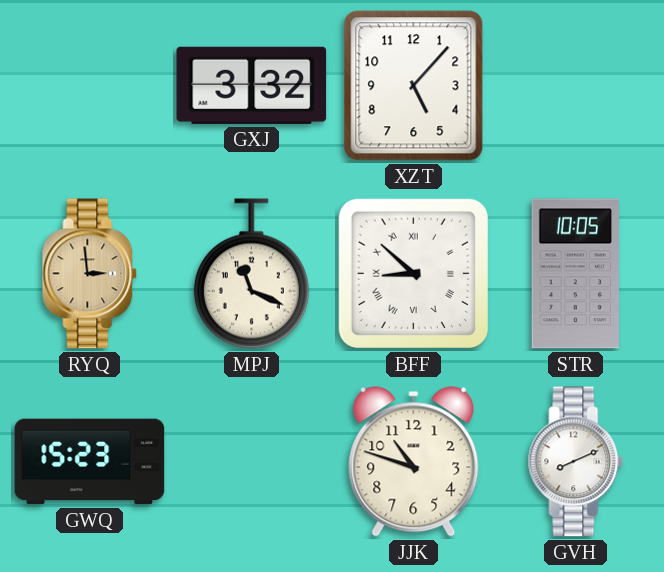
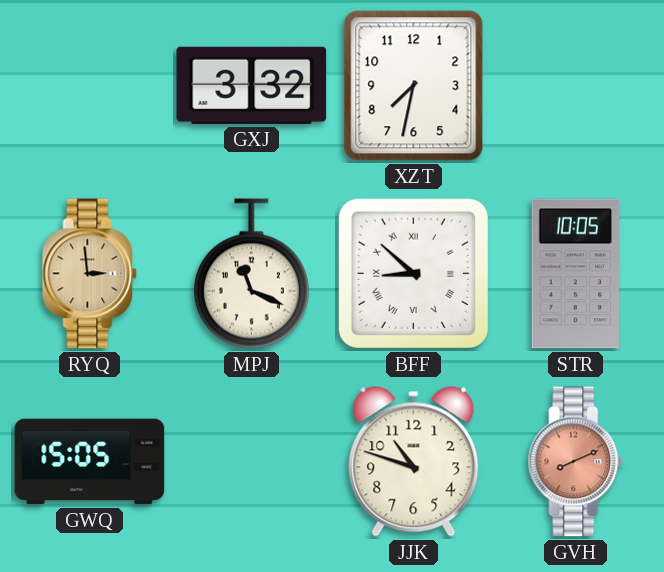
XZT: 5:07 -> 7:32
GWQ: 15:23 -> 15:05
GVH dial: white -> salmon
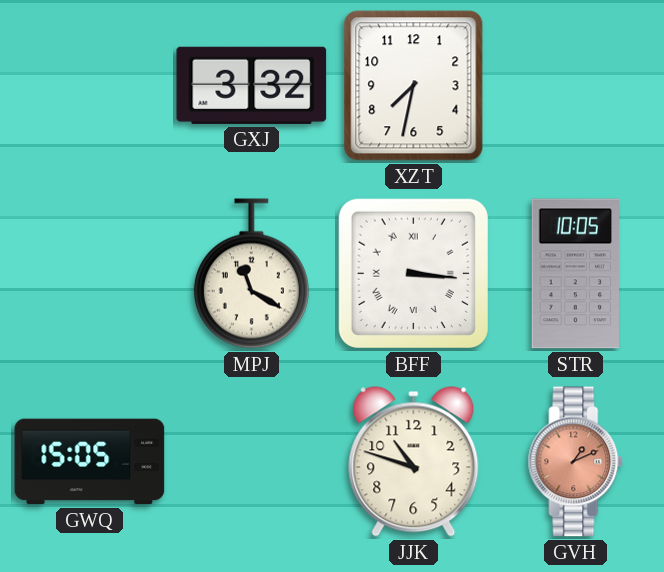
RYQ: 2:59 -> none
MPJ: 11:19 -> 11:20
BFF: 8:52 -> 3:16
GVH: 8:11 -> 1:11
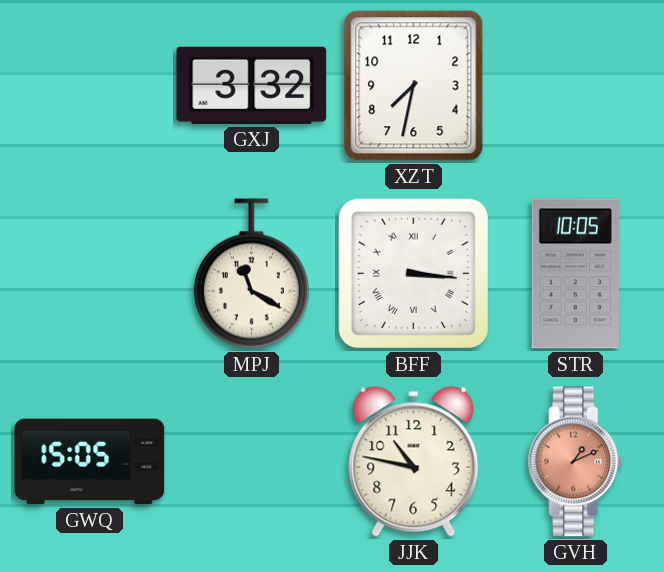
JJK: 10:48 -> 10:47
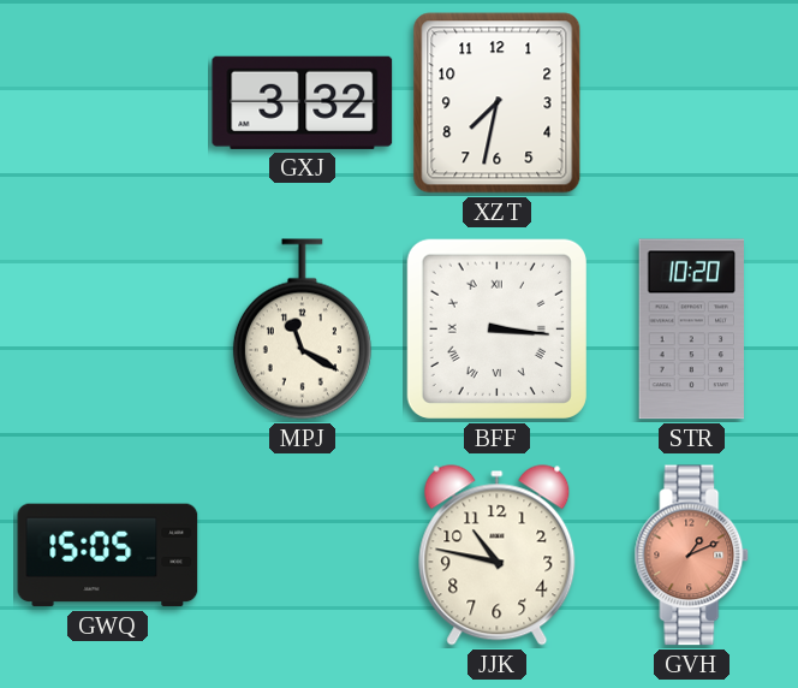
STR: 10:05 -> 10:20
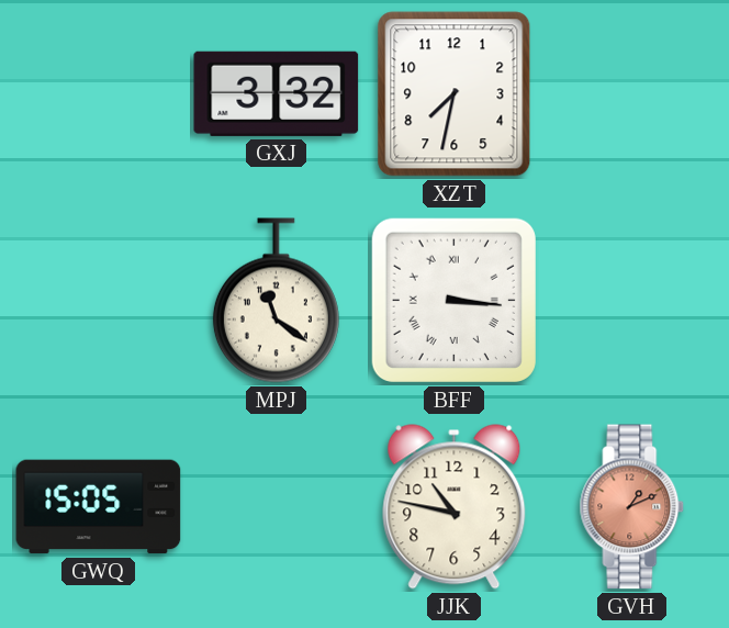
MPJ: 11:20 -> 11:21
STR: 10:20 -> none
